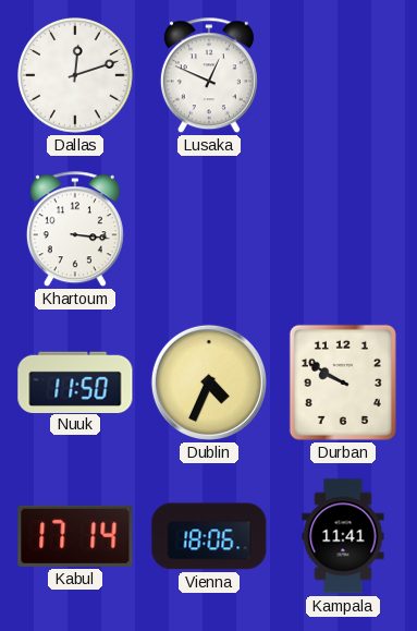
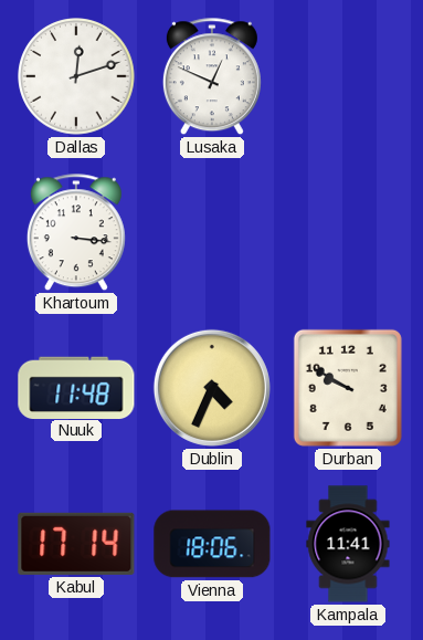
Nuuk: 11:50 -> 11:48
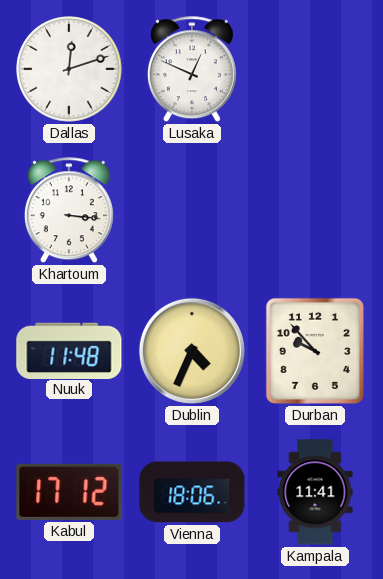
Durban: 9:50 -> 9:53
Kabul: 17:14 -> 17:12
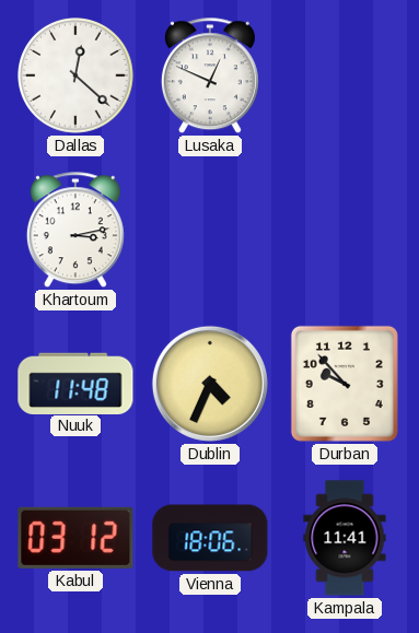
Dallas: 12:12 -> 12:22
Khartoum: 3:16 -> 3:13
Kabul: 17:12 -> 03:12
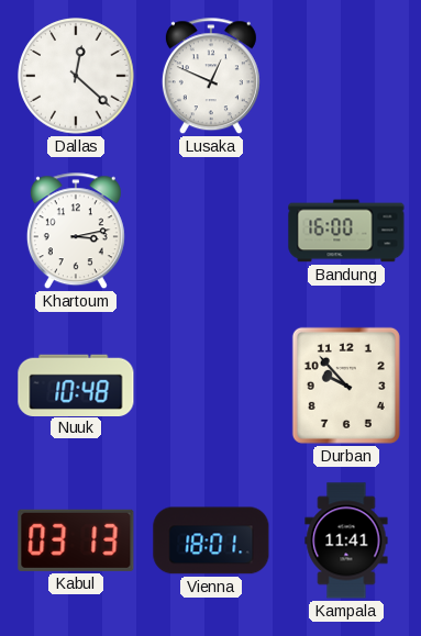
Bandung: none -> 16:00
Nuuk: 11:48 -> 10:48
Dublin: 4:34 -> none
Kabul: 03:12 -> 03:13
Vienna: 18:06 -> 18:01
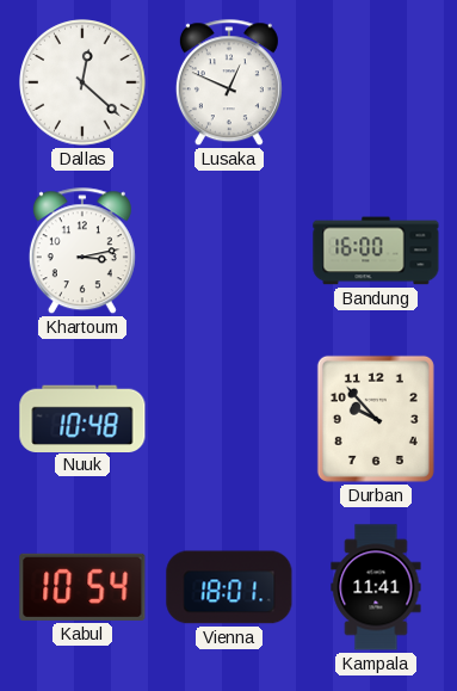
Kabul: 03:13 -> 10:54
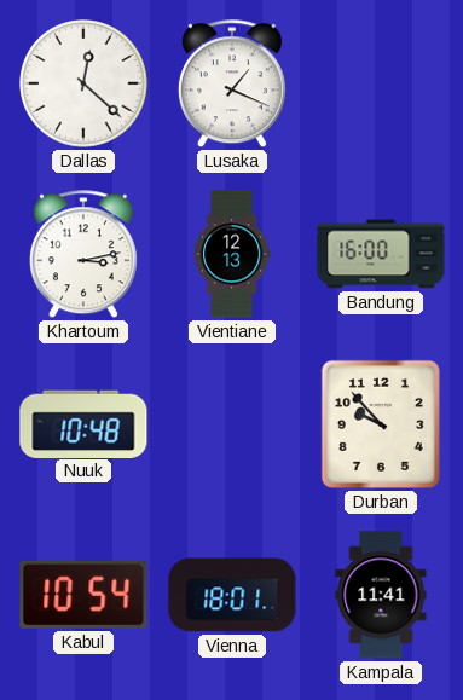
Lusaka: 12:49 -> 1:19
Vientiane: none -> 12:13
